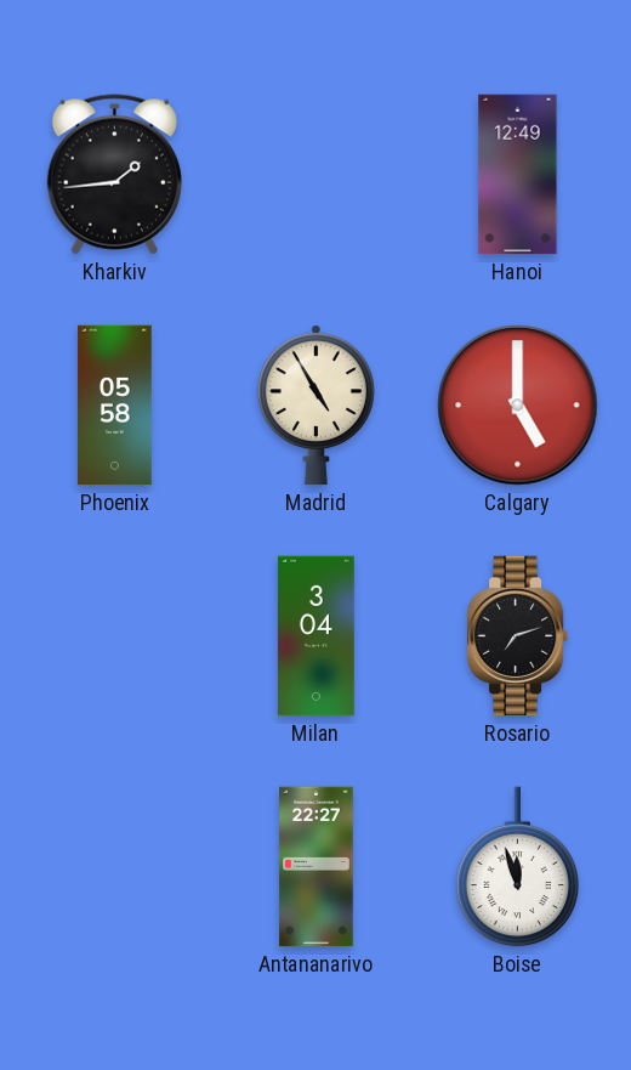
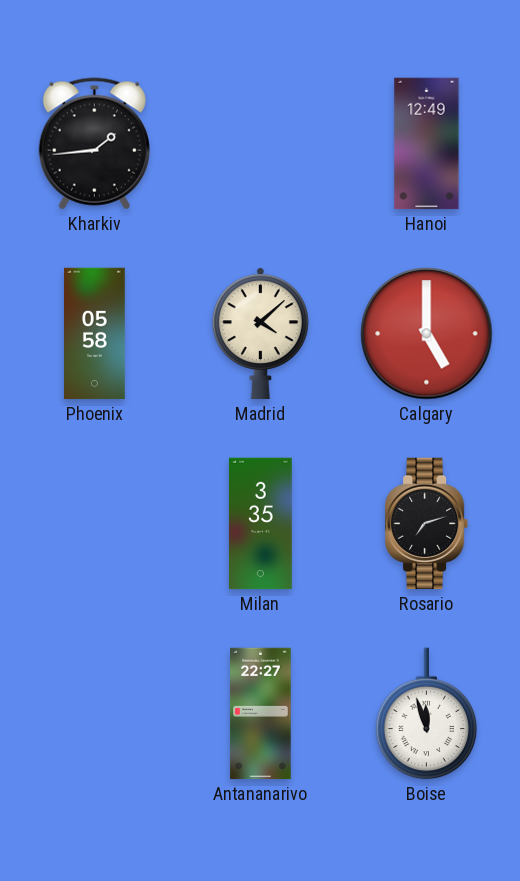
Madrid: 4:55 -> 4:08
Milan: 3:04 -> 3:35
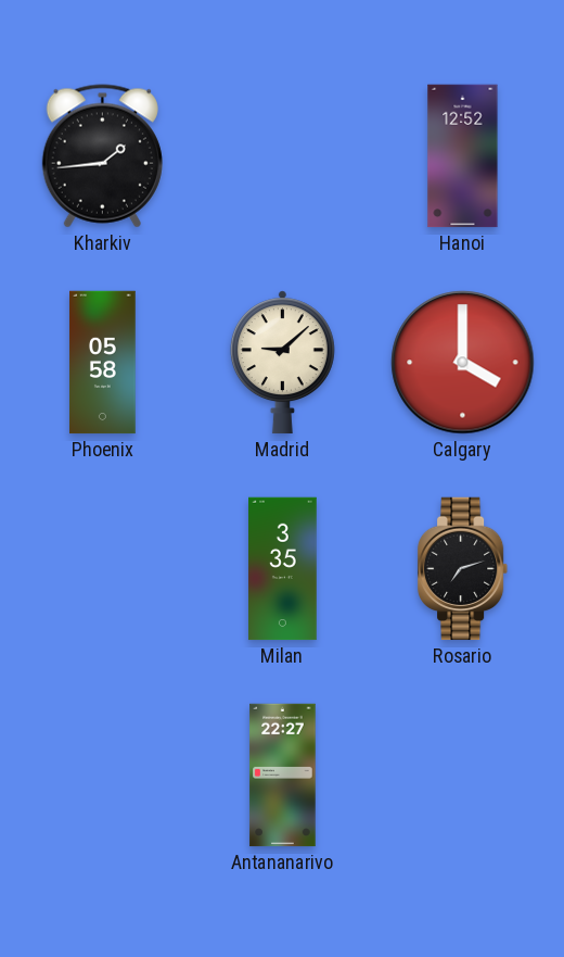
Hanoi: 12:49 -> 12:52
Madrid: 4:08 -> 9:08
Calgary: 5:00 -> 4:00
Boise: 11:57 -> none
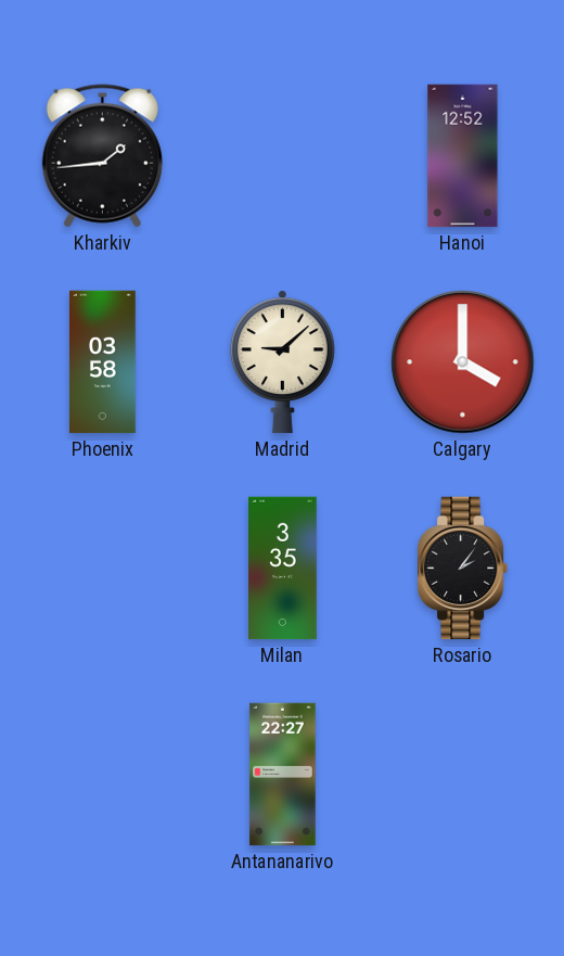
Phoenix: 05:58 -> 03:58
Rosario: 7:12 -> 2:06
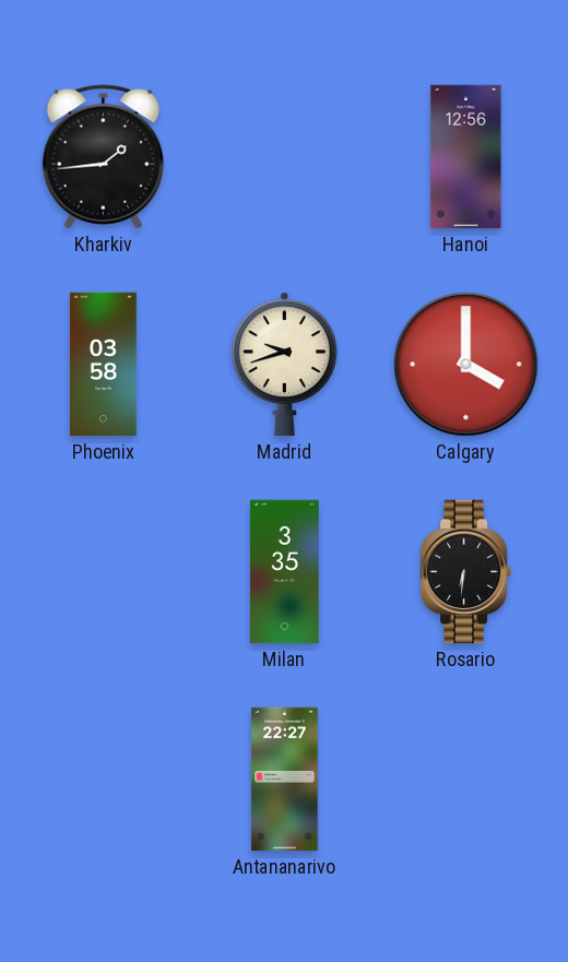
Hanoi: 12:52 -> 12:56
Madrid: 9:08 -> 9:42
Rosario: 2:06 -> 6:31
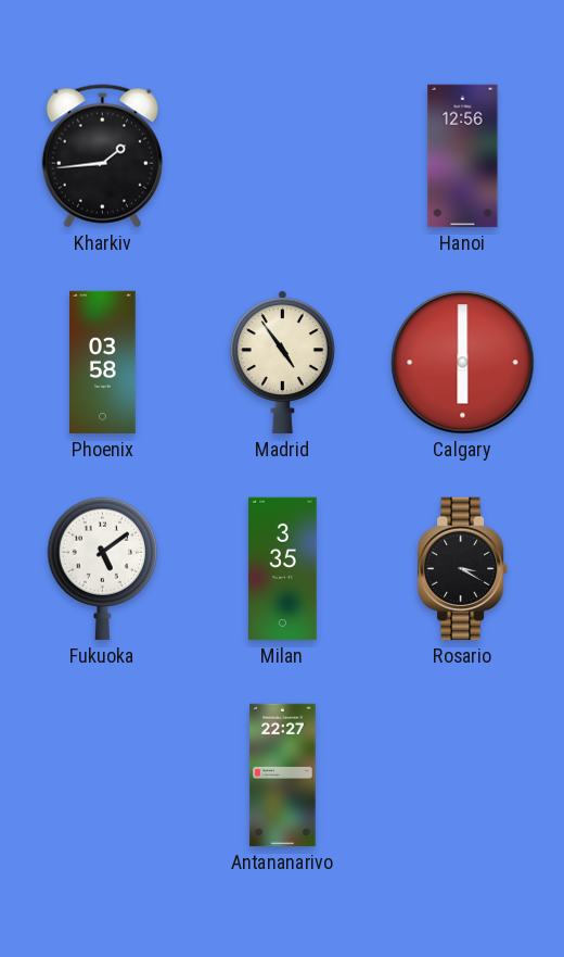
Madrid: 9:42 -> 4:54
Calgary: 4:00 -> 6:00
Fukuoka: none -> 5:09
Rosario: 6:31 -> 3:20
